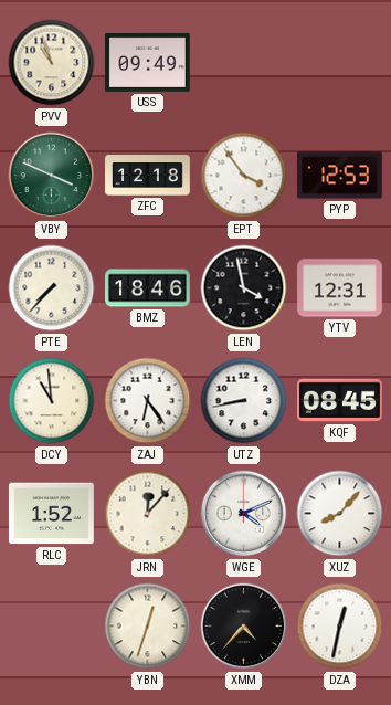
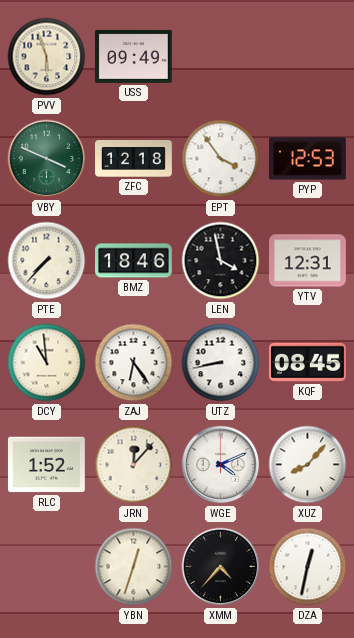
PVV: 10:57 -> 5:57
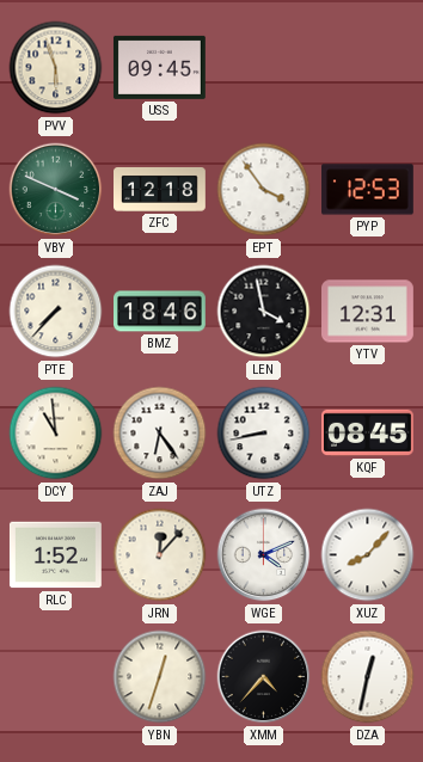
USS: 09:49 -> 09:45
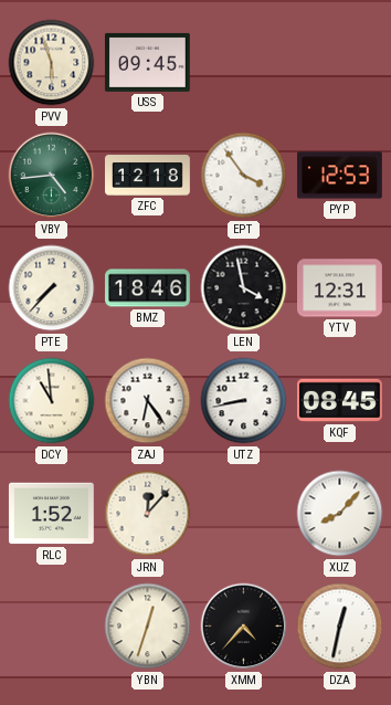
VBY: 3:49 -> 4:44
WGE: 4:11 -> none
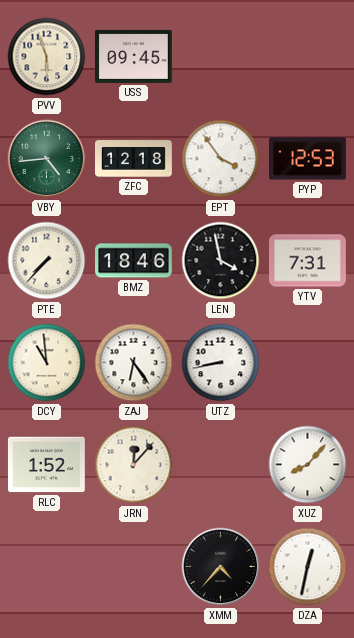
YTV: 12:31 -> 7:31
KQF: 08:45 -> none
YBN: 12:33 -> none
